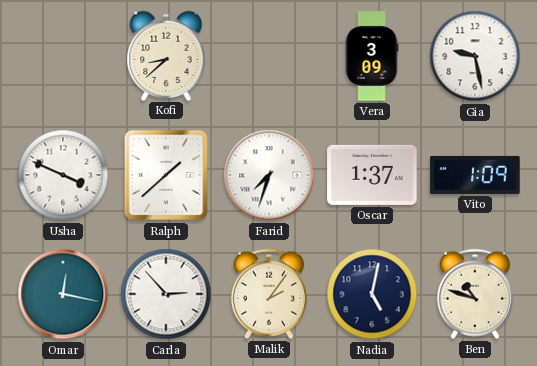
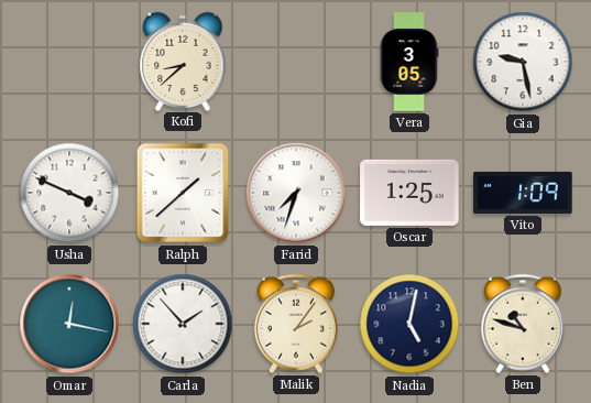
Vera: 3:09 -> 3:05
Oscar: 1:37 -> 1:25
Carla: 2:53 -> 1:53
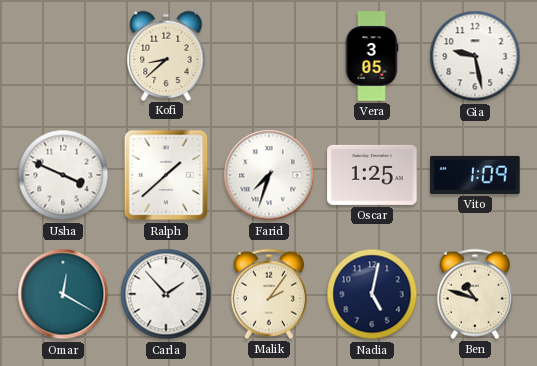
Omar: 12:17 -> 12:20
